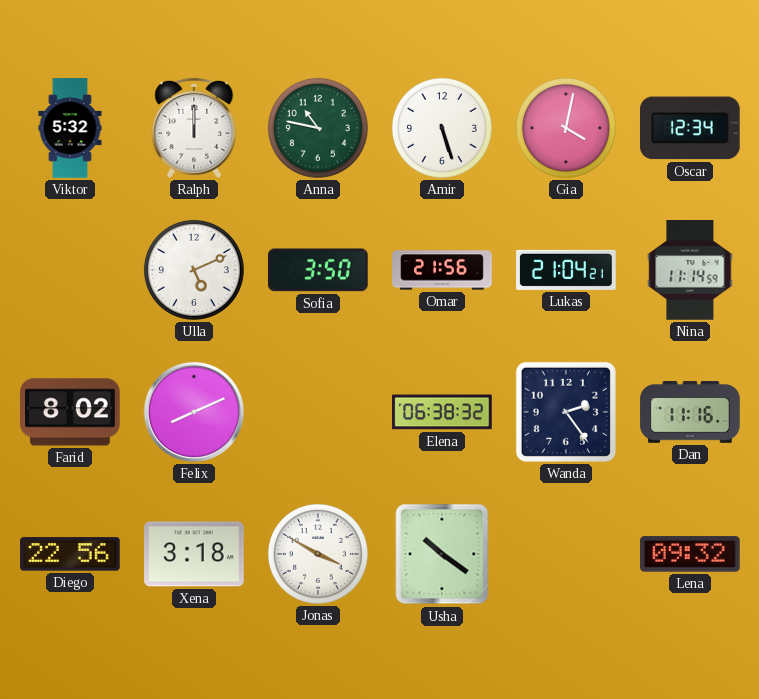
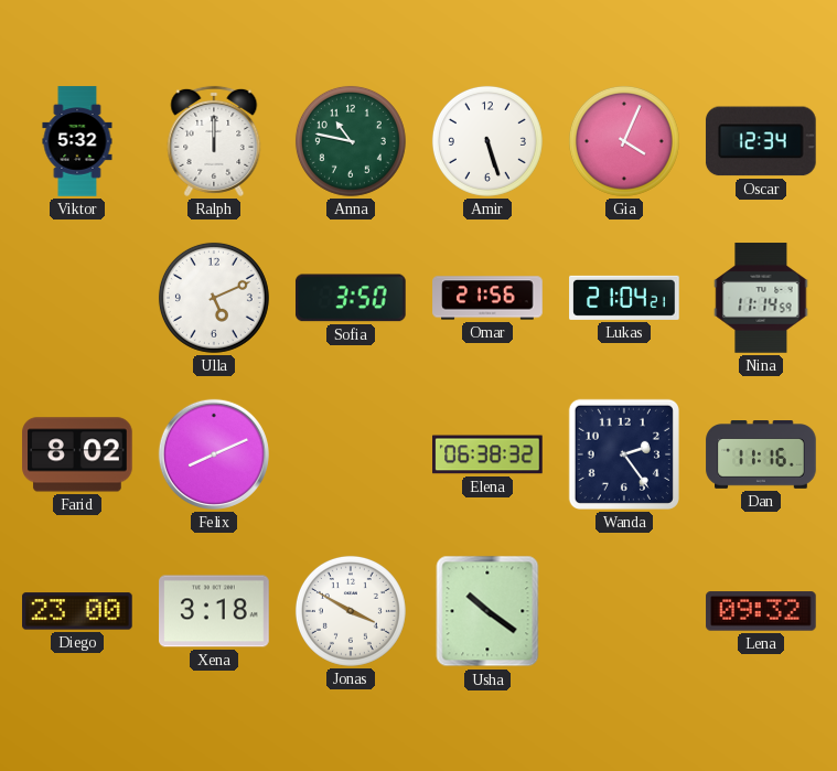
Gia: 4:02 -> 4:04
Diego: 22:56 -> 23:00
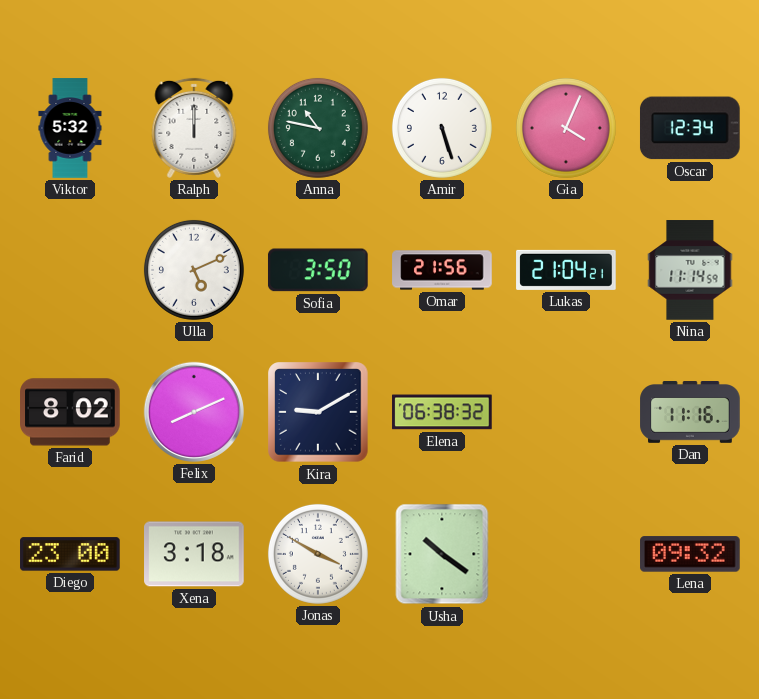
Kira: none -> 9:10
Wanda: 2:24 -> none
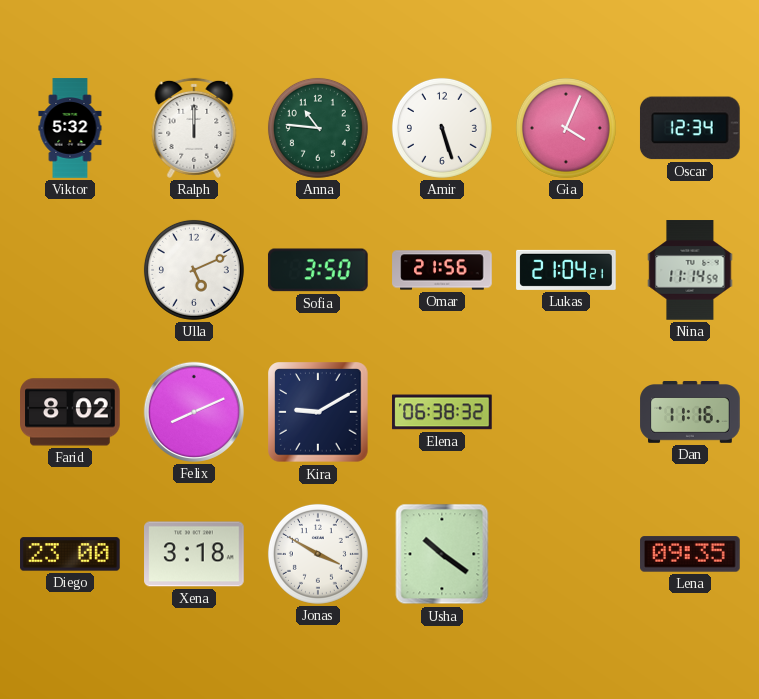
Anna: 10:47 -> 10:46
Lena: 09:32 -> 09:35
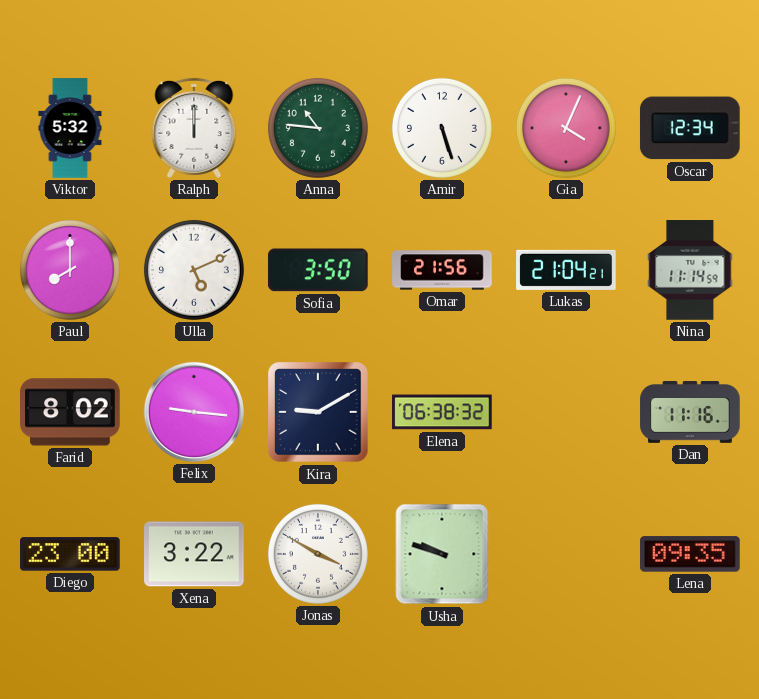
Paul: none -> 8:00
Felix: 8:11 -> 9:16
Xena: 3:18 -> 3:22
Usha: 10:21 -> 9:48
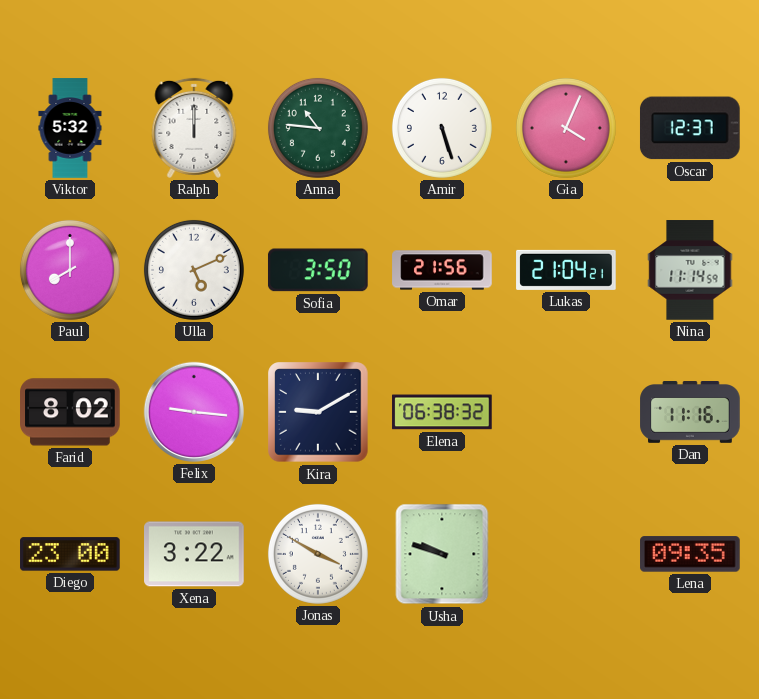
Oscar: 12:34 -> 12:37
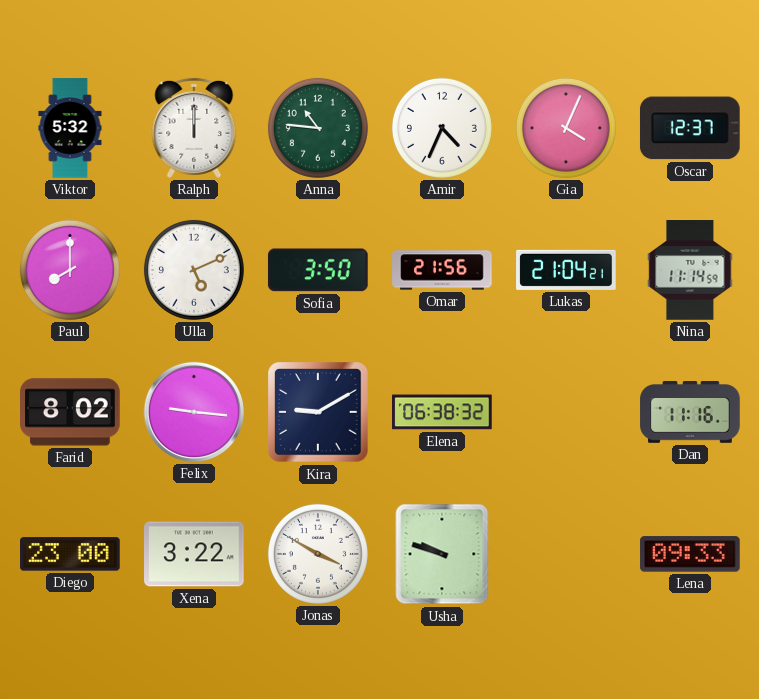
Amir: 5:27 -> 4:34
Lena: 09:35 -> 09:33
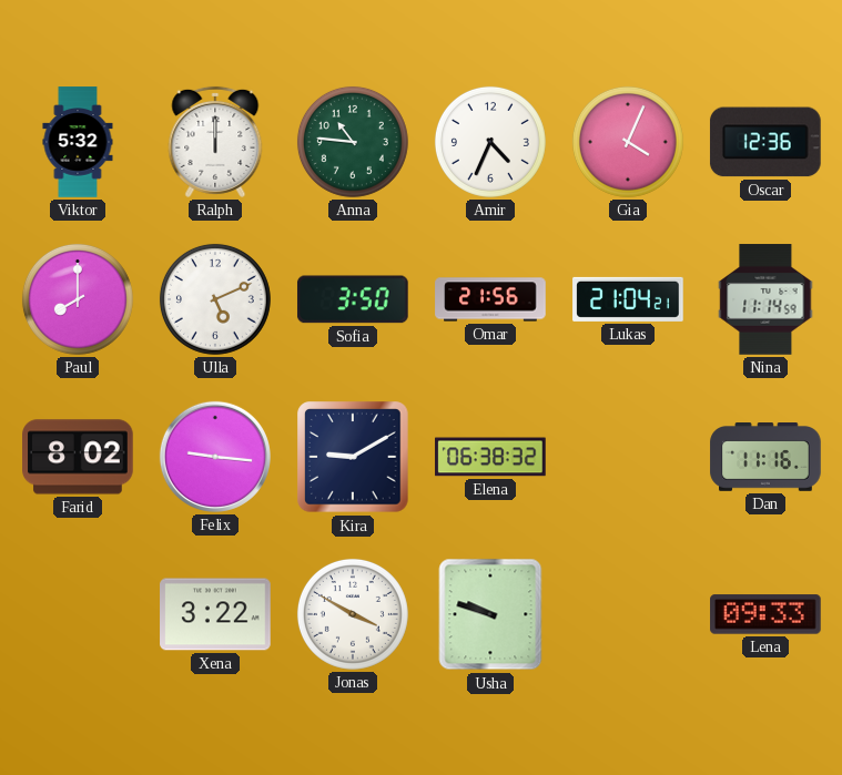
Oscar: 12:37 -> 12:36
Diego: 23:00 -> none
